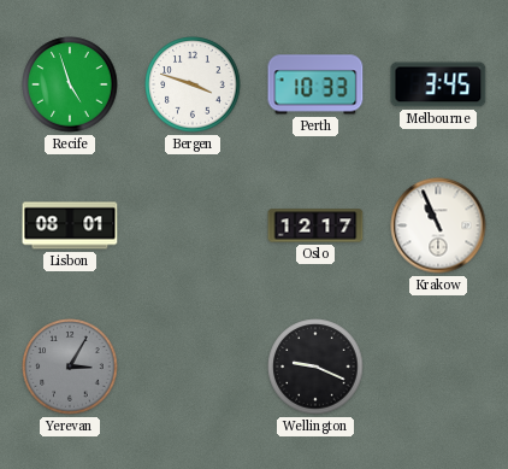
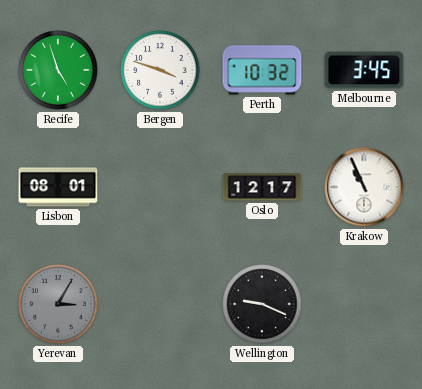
Perth: 10:33 -> 10:32
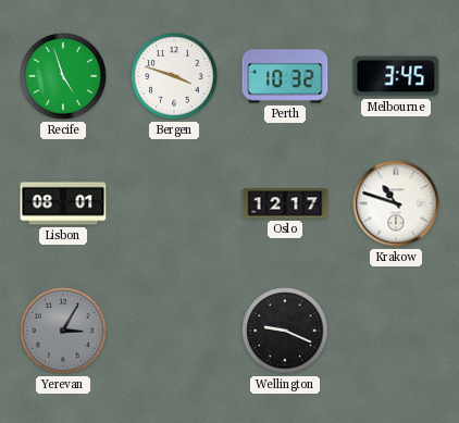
Krakow: 10:56 -> 10:48
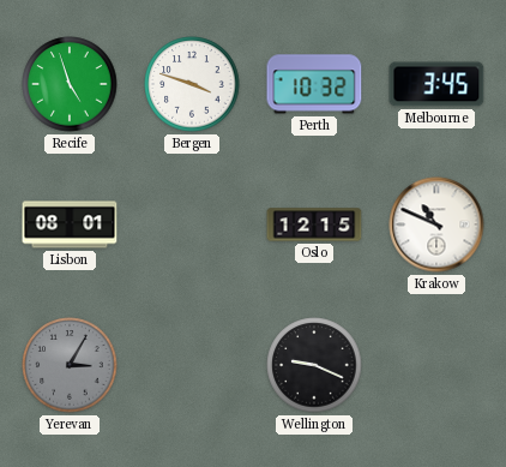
Oslo: 12:17 -> 12:15
Krakow: 10:48 -> 10:49
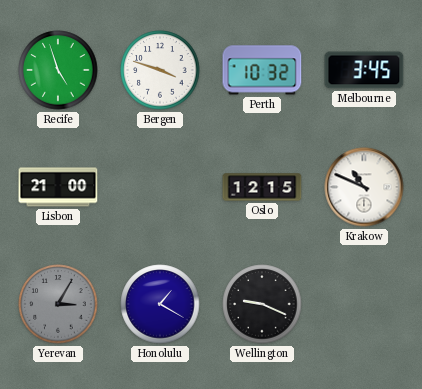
Lisbon: 08:01 -> 21:00
Honolulu: none -> 1:20
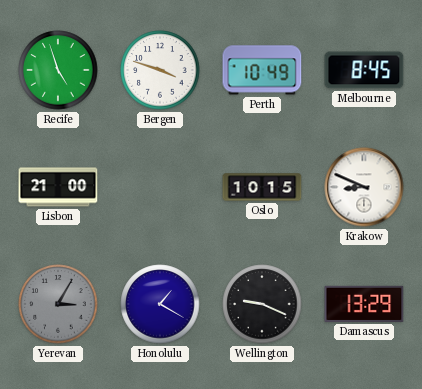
Perth: 10:32 -> 10:49
Melbourne: 3:45 -> 8:45
Oslo: 12:15 -> 10:15
Krakow: 10:49 -> 8:49
Damascus: none -> 13:29
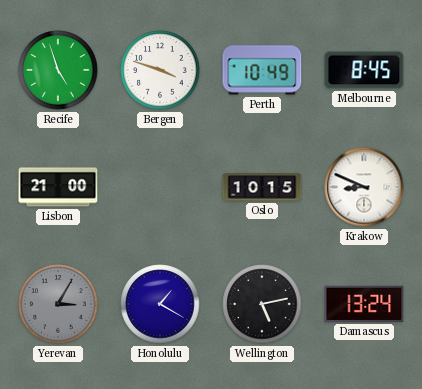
Wellington: 9:19 -> 5:13
Damascus: 13:29 -> 13:24
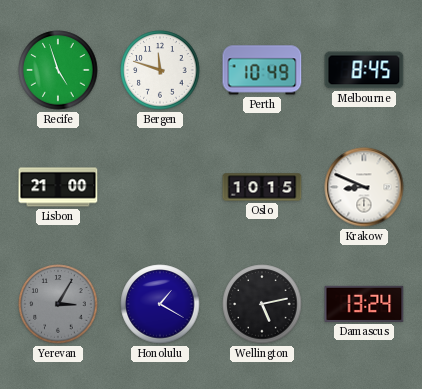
Bergen: 3:48 -> 11:48
